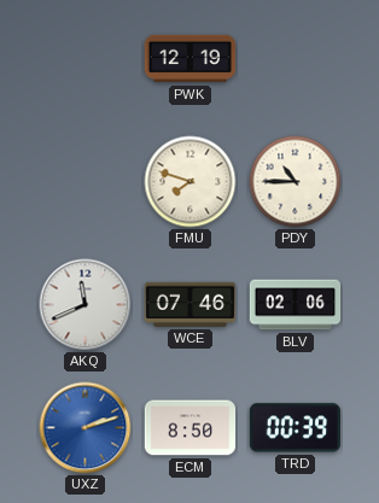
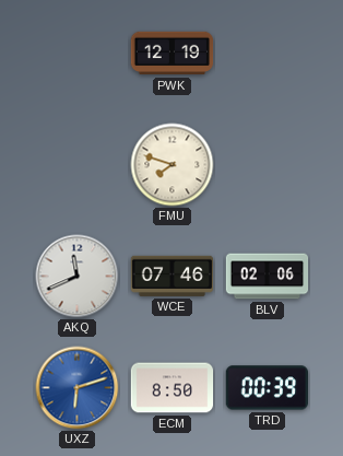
PDY: 10:45 -> none
UXZ: 2:12 -> 6:12
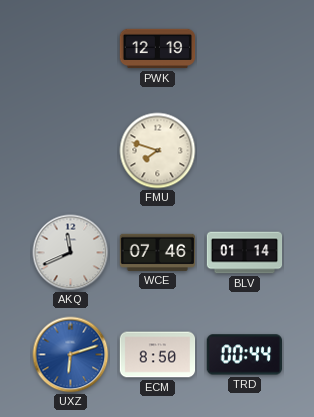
BLV: 02:06 -> 01:14
TRD: 00:39 -> 00:44
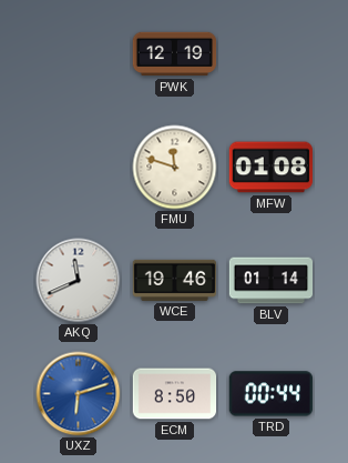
FMU: 7:48 -> 11:48
MFW: none -> 01:08
WCE: 07:46 -> 19:46
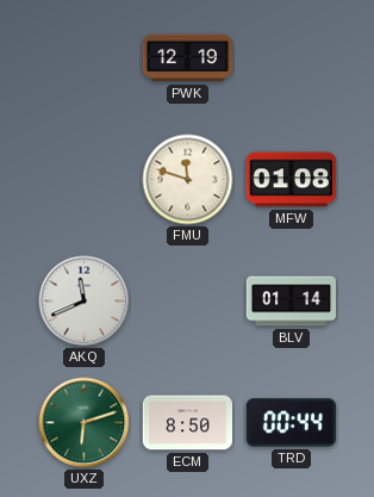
WCE: 19:46 -> none
UXZ dial: blue -> green
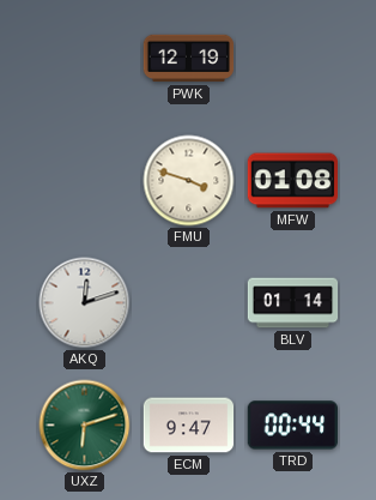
FMU: 11:48 -> 3:48
AKQ: 11:41 -> 12:12
ECM: 8:50 -> 9:47
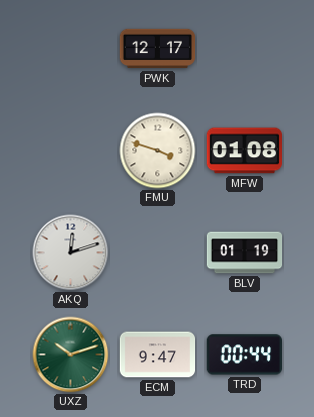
PWK: 12:19 -> 12:17
BLV: 01:14 -> 01:19
UXZ: 6:12 -> 10:12
